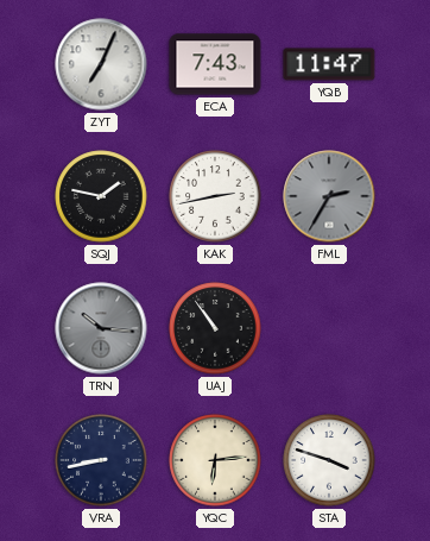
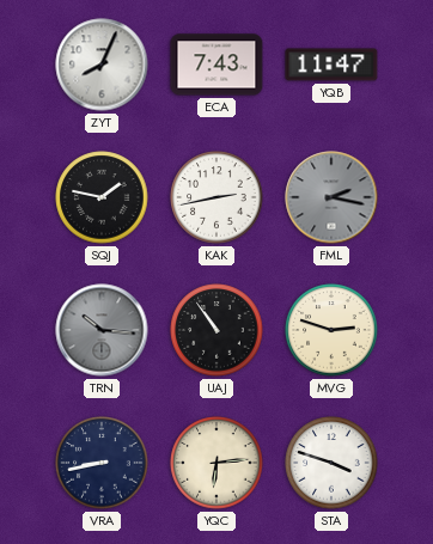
ZYT: 7:04 -> 8:04
FML: 2:35 -> 2:17
MVG: none -> 2:48
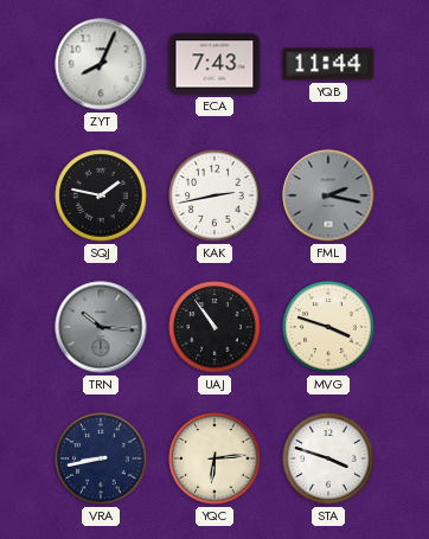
YQB: 11:47 -> 11:44
MVG: 2:48 -> 3:48
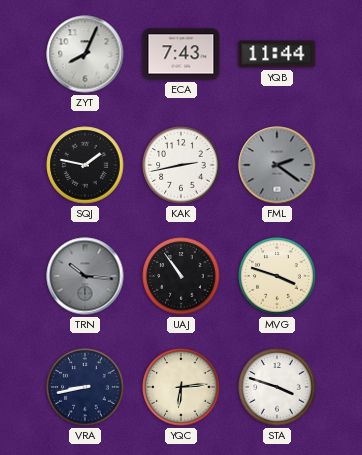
FML: 2:17 -> 2:21
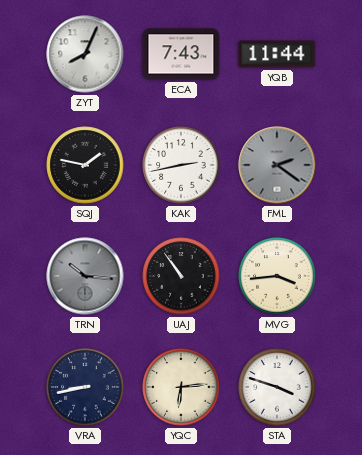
MVG: 3:48 -> 3:44
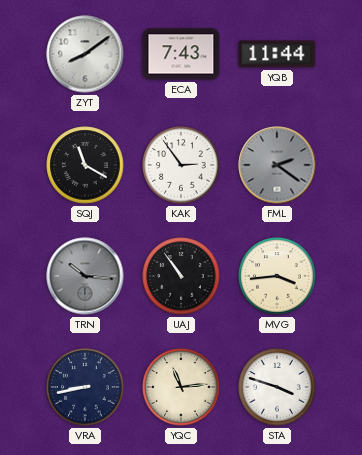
ZYT: 8:04 -> 8:09
SQJ: 1:47 -> 11:20
KAK: 2:43 -> 2:54
YQC: 6:14 -> 11:14
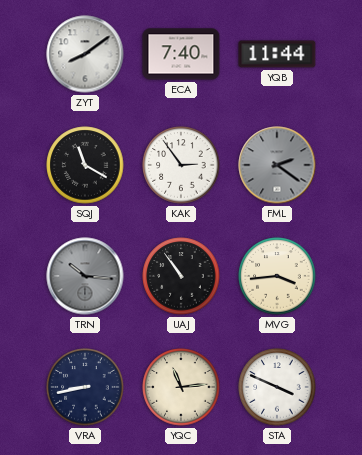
ECA: 7:43 -> 7:40
STA: 3:48 -> 3:49
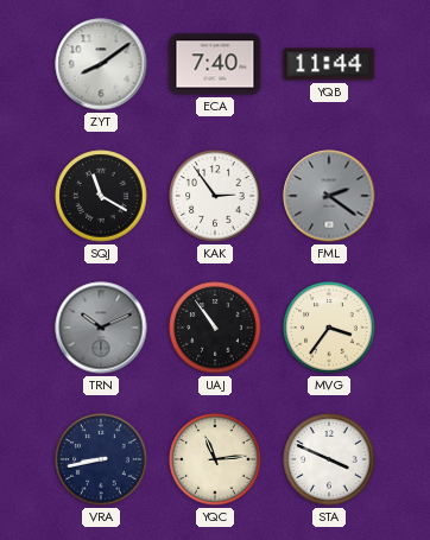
TRN: 10:16 -> 10:11
MVG: 3:44 -> 3:36
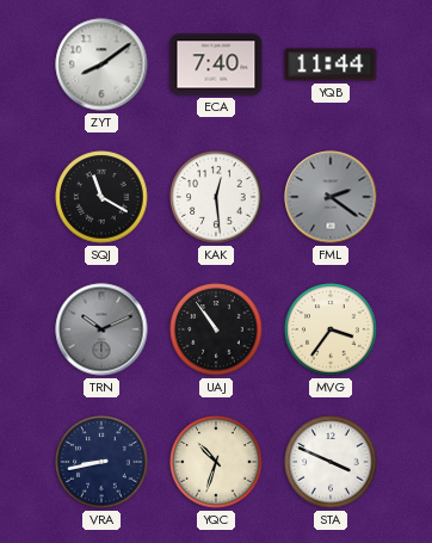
KAK: 2:54 -> 12:29
YQC: 11:14 -> 10:33
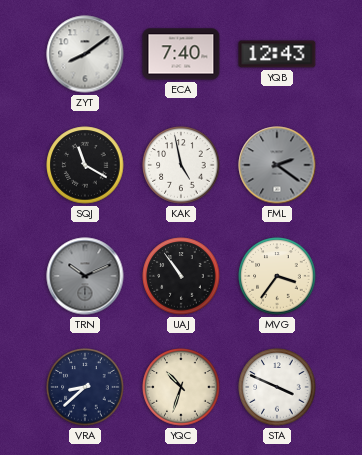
YQB: 11:44 -> 12:43
KAK: 12:29 -> 4:58
VRA: 8:43 -> 8:38
